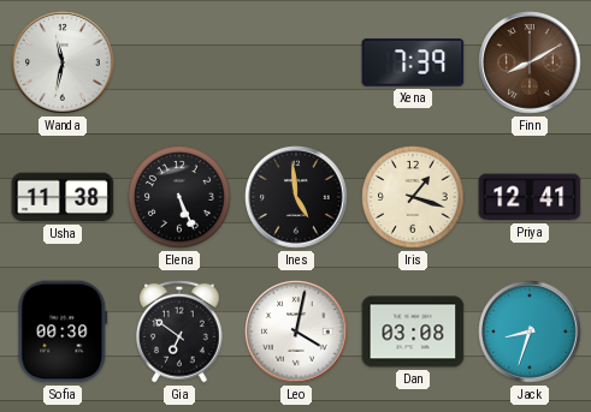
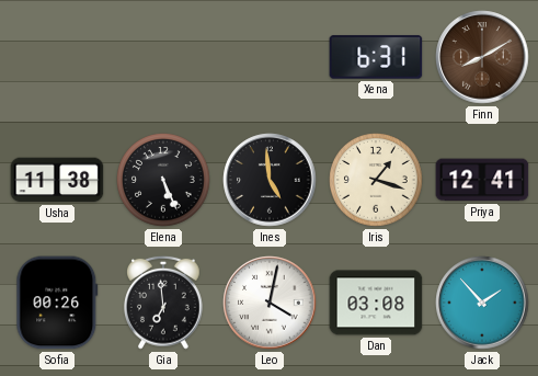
Wanda: 11:32 -> none
Xena: 7:39 -> 6:31
Sofia: 00:30 -> 00:26
Gia: 6:51 -> 6:59
Jack: 8:33 -> 1:53
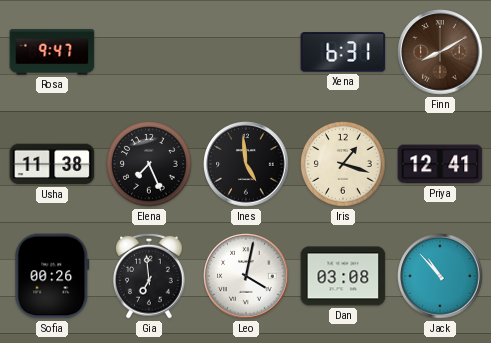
Rosa: none -> 9:47
Elena: 5:26 -> 7:26
Jack: 1:53 -> 10:53
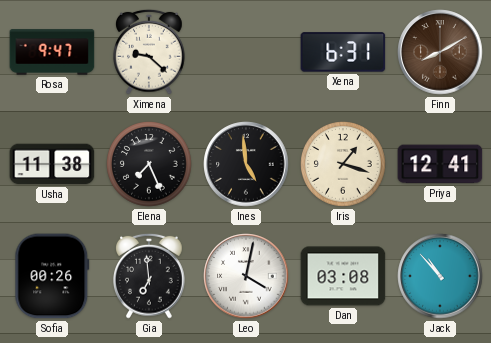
Ximena: none -> 9:22
